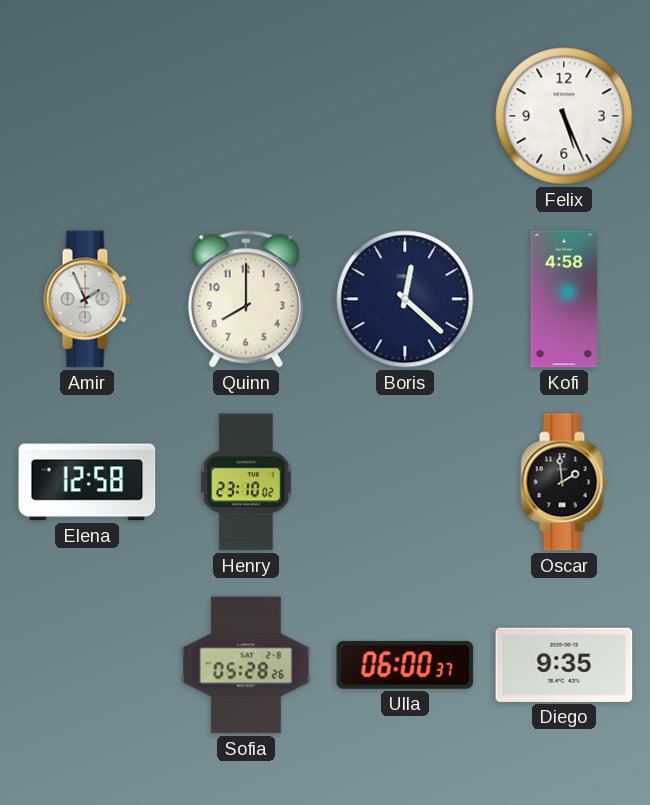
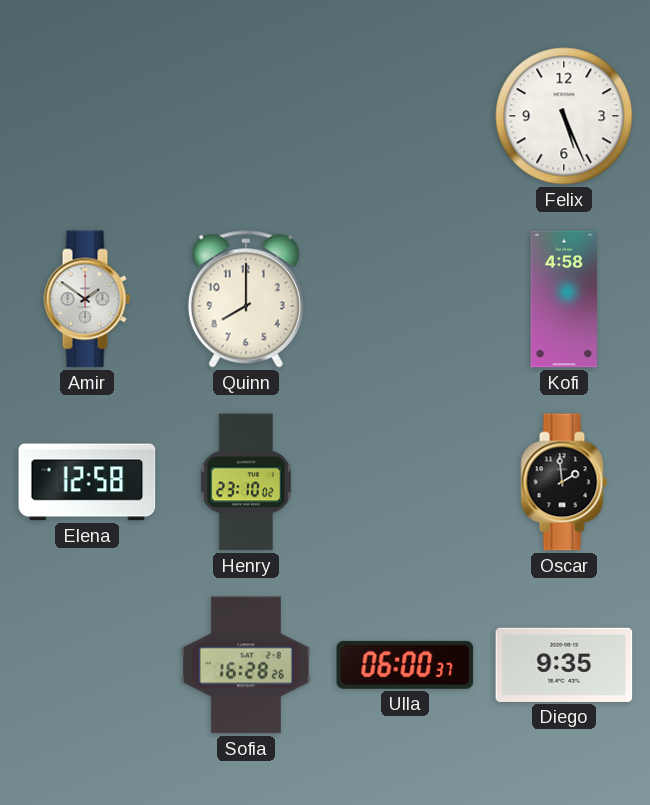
Amir: 1:56 -> 1:51
Boris: 12:22 -> none
Sofia: 05:28 -> 16:28
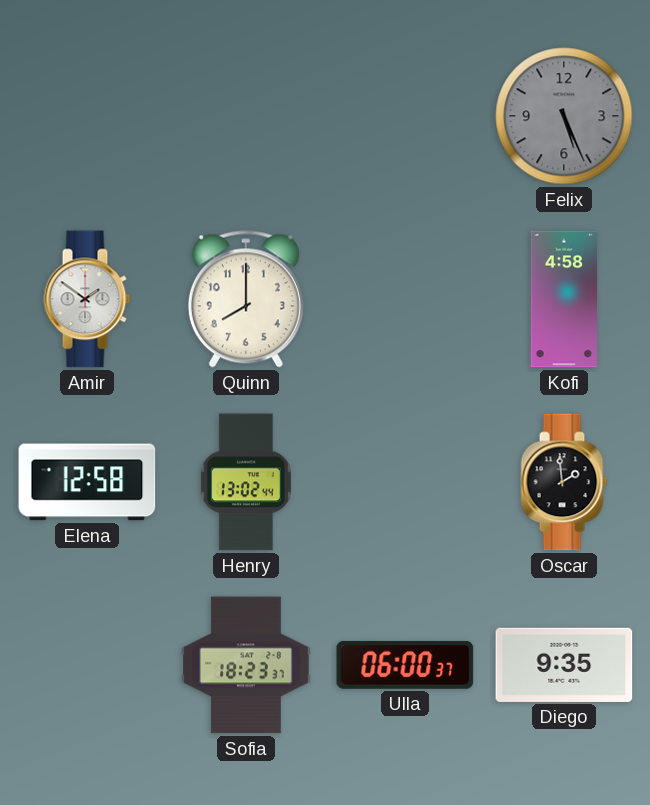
Felix dial: white -> grey
Henry: 23:10 -> 13:02
Sofia: 16:28 -> 18:23
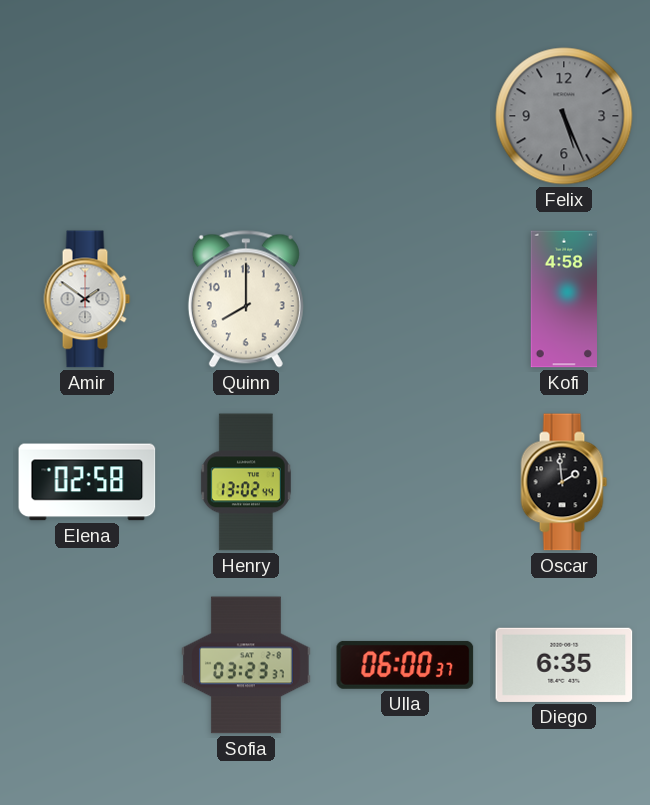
Elena: 12:58 -> 02:58
Sofia: 18:23 -> 03:23
Diego: 9:35 -> 6:35
